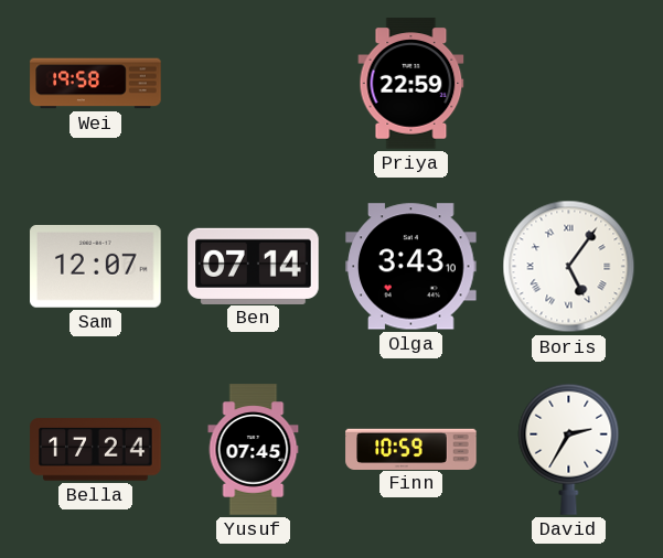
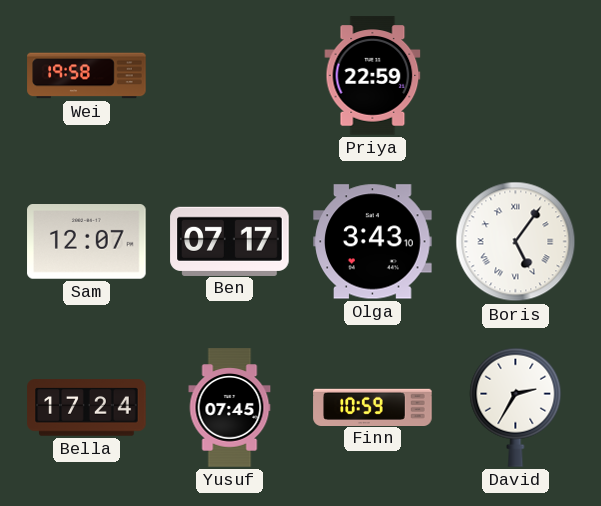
Ben: 07:14 -> 07:17
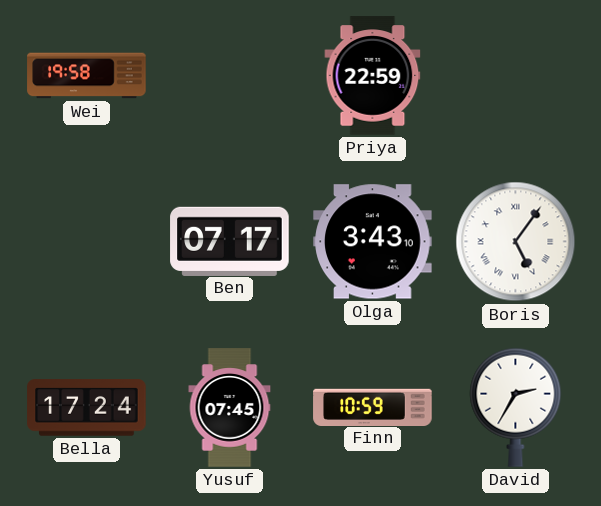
Sam: 12:07 -> none
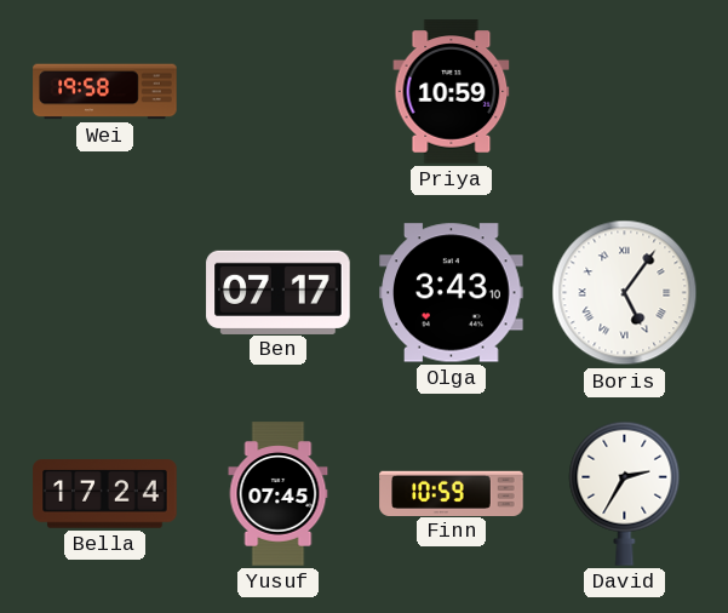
Priya: 22:59 -> 10:59
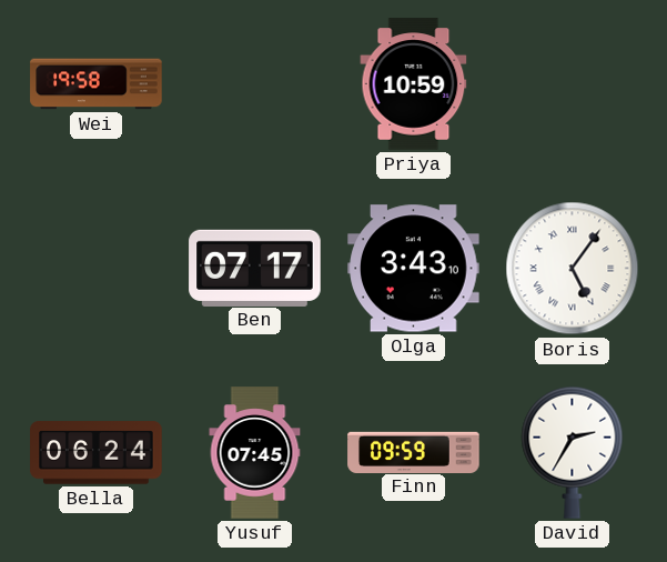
Bella: 17:24 -> 06:24
Finn: 10:59 -> 09:59
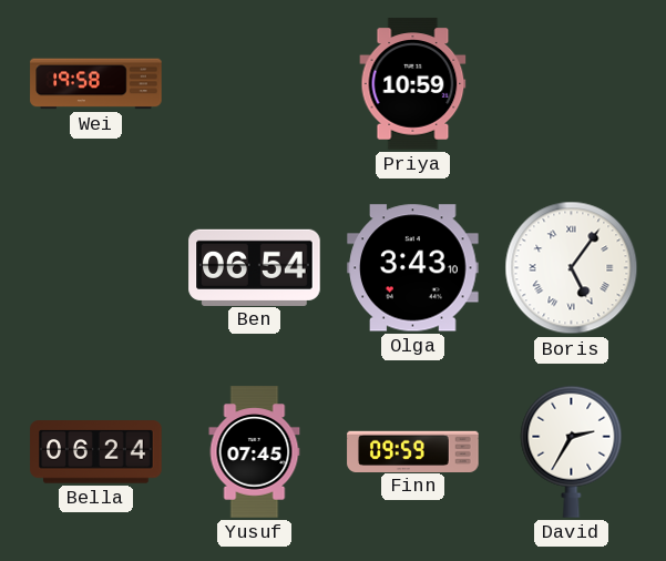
Ben: 07:17 -> 06:54
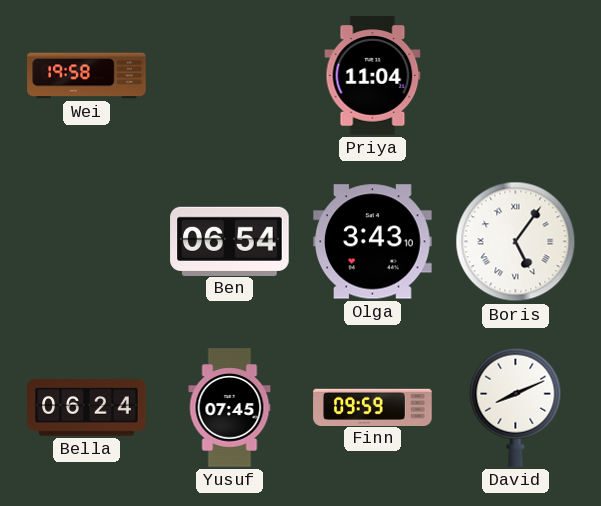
Priya: 10:59 -> 11:04
David: 2:35 -> 8:11
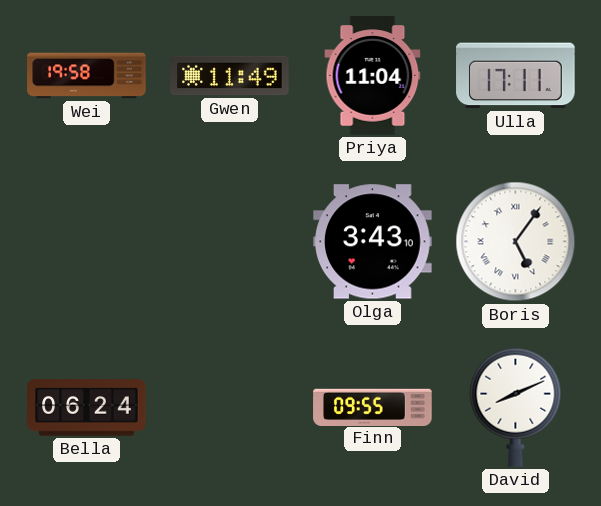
Gwen: none -> 11:49
Ulla: none -> 17:11
Ben: 06:54 -> none
Yusuf: 07:45 -> none
Finn: 09:59 -> 09:55
